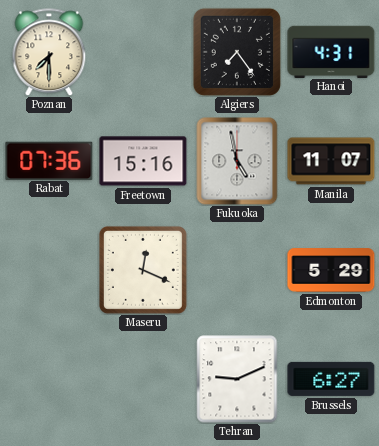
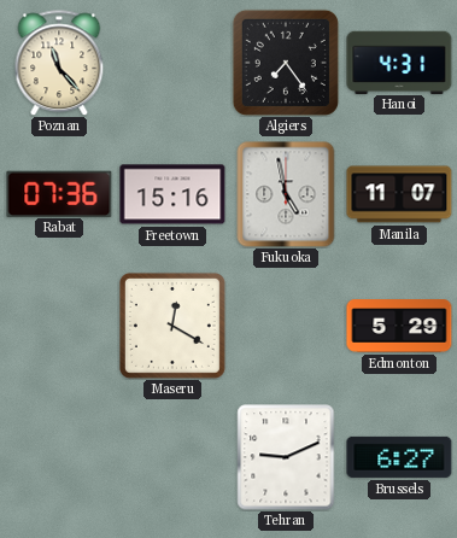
Poznan: 7:30 -> 11:23
Maseru: 12:19 -> 12:20
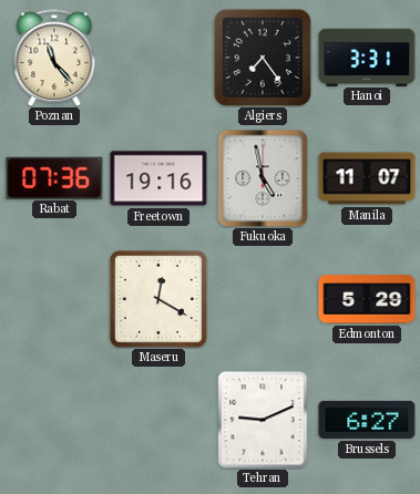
Hanoi: 4:31 -> 3:31
Freetown: 15:16 -> 19:16
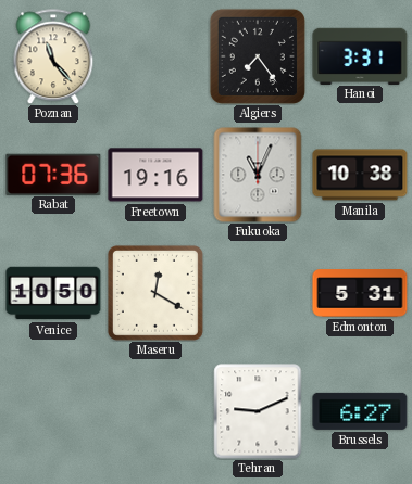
Fukuoka: 4:58 -> 11:04
Manila: 11:07 -> 10:38
Venice: none -> 10:50
Edmonton: 5:29 -> 5:31
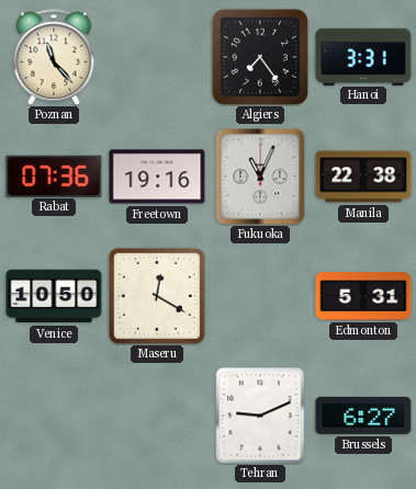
Manila: 10:38 -> 22:38
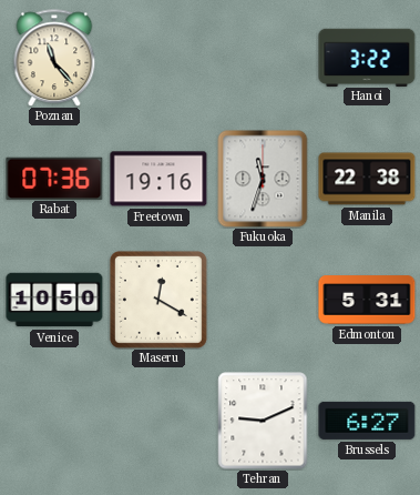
Algiers: 7:24 -> none
Hanoi: 3:31 -> 3:22
Fukuoka: 11:04 -> 11:33
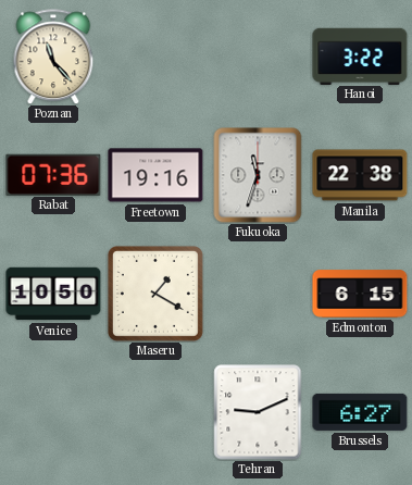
Maseru: 12:20 -> 1:20
Edmonton: 5:31 -> 6:15
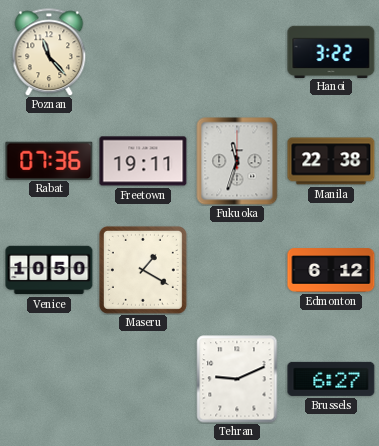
Freetown: 19:16 -> 19:11
Edmonton: 6:15 -> 6:12
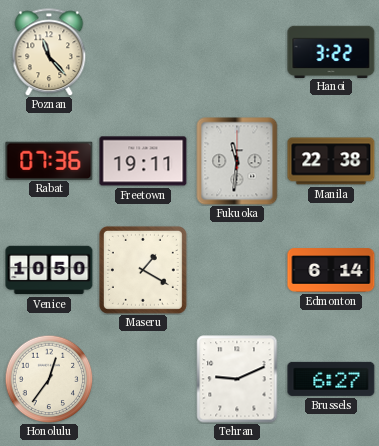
Fukuoka: 11:33 -> 11:31
Edmonton: 6:12 -> 6:14
Honolulu: none -> 12:36
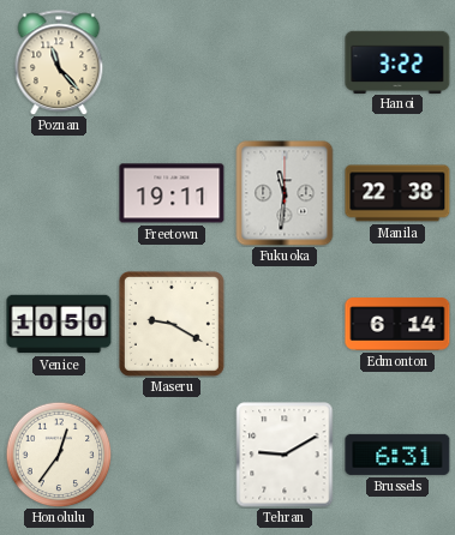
Rabat: 07:36 -> none
Maseru: 1:20 -> 9:20
Tehran: 9:11 -> 9:10
Brussels: 6:27 -> 6:31
